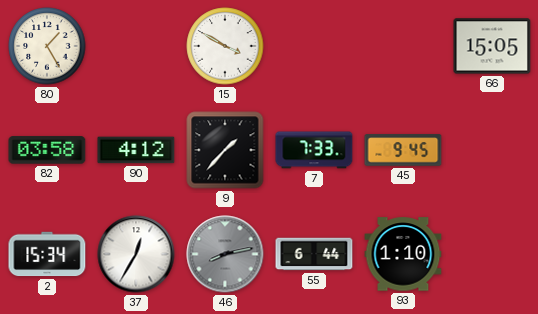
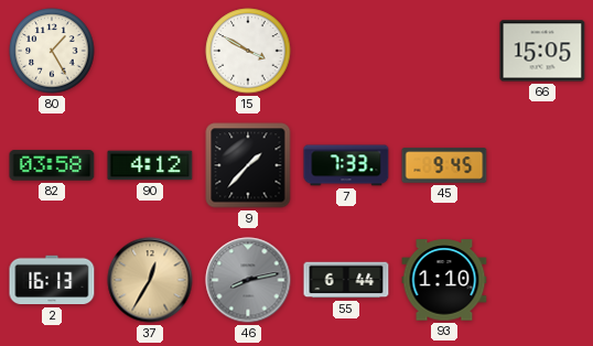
2: 15:34 -> 16:13
37 dial: white -> champagne
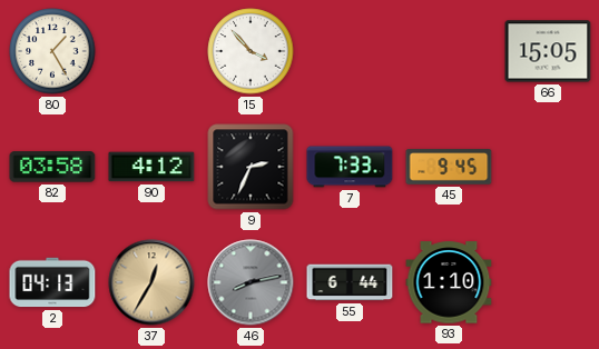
15: 3:50 -> 3:53
9: 1:37 -> 2:34
2: 16:13 -> 04:13
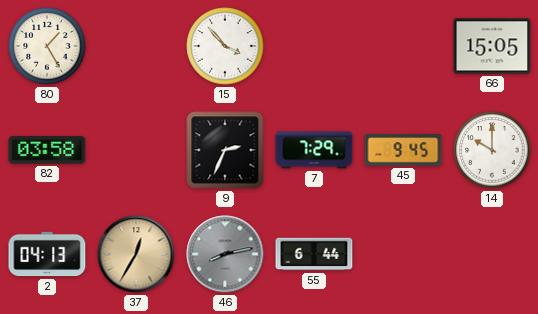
90: 4:12 -> none
7: 7:33 -> 7:29
14: none -> 10:00
93: 1:10 -> none
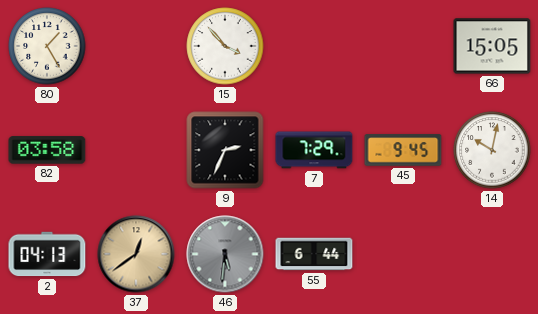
14: 10:00 -> 10:02
37: 12:35 -> 12:39
46: 8:13 -> 5:31
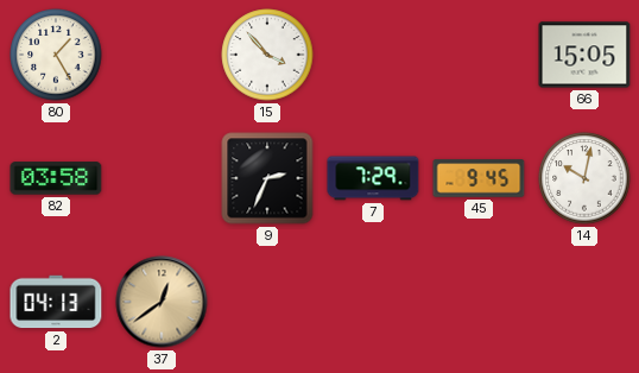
46: 5:31 -> none
55: 6:44 -> none
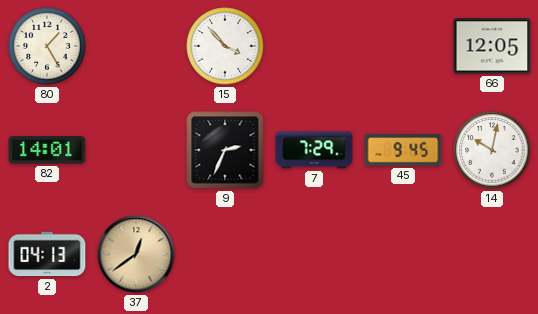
66: 15:05 -> 12:05
82: 03:58 -> 14:01
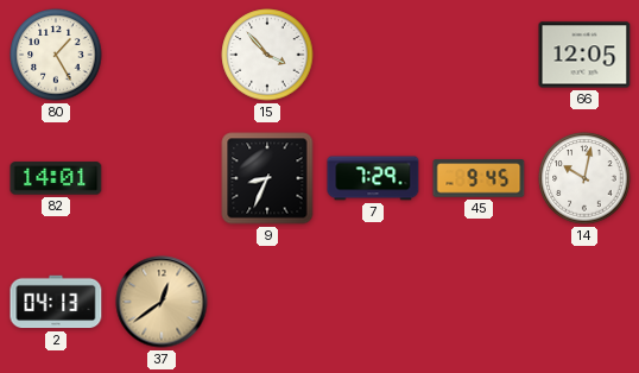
9: 2:34 -> 8:34
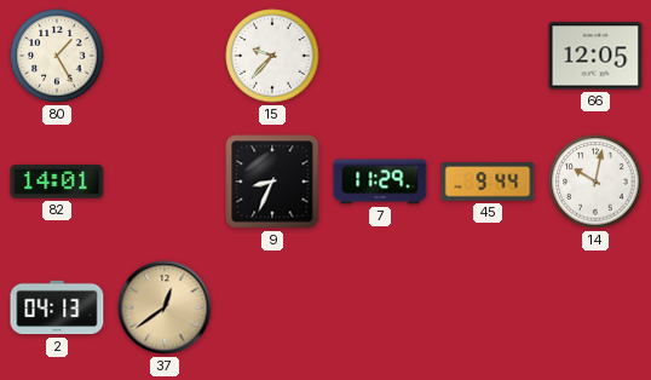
15: 3:53 -> 9:37
7: 7:29 -> 11:29
45: 9:45 -> 9:44
